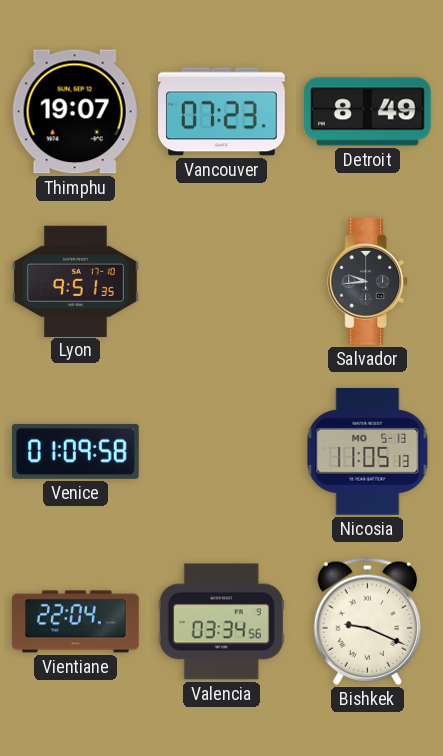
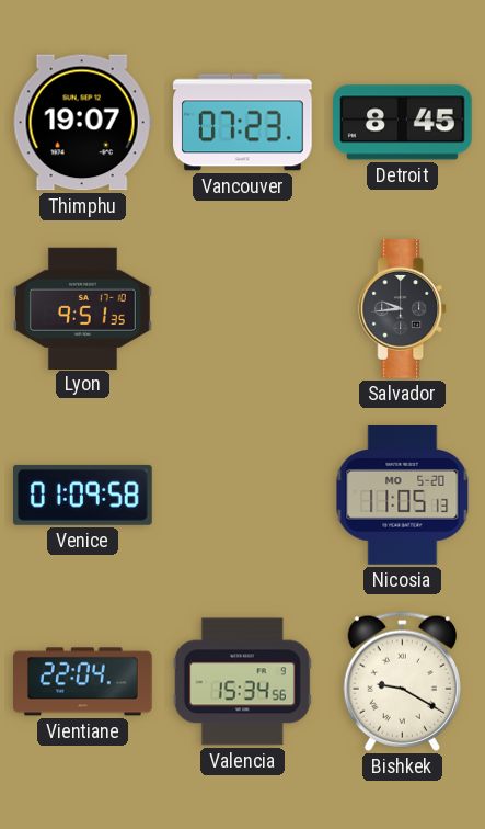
Detroit: 8:49 -> 8:45
Nicosia date: MO 5-13 -> MO 5-20
Valencia: 03:34 -> 15:34
Bishkek: 9:19 -> 9:20
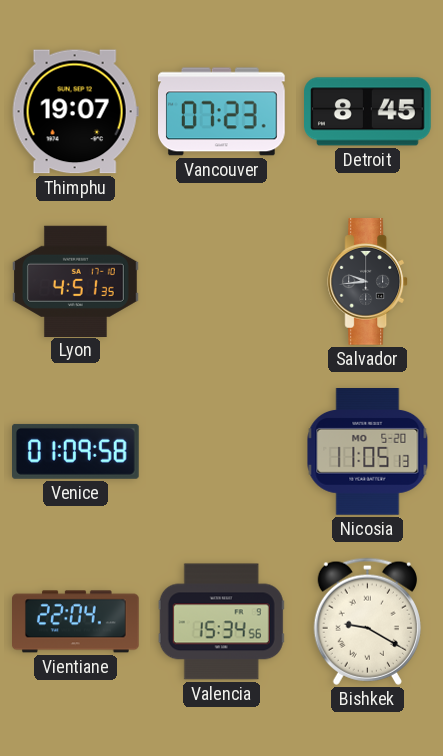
Lyon: 9:51 -> 4:51
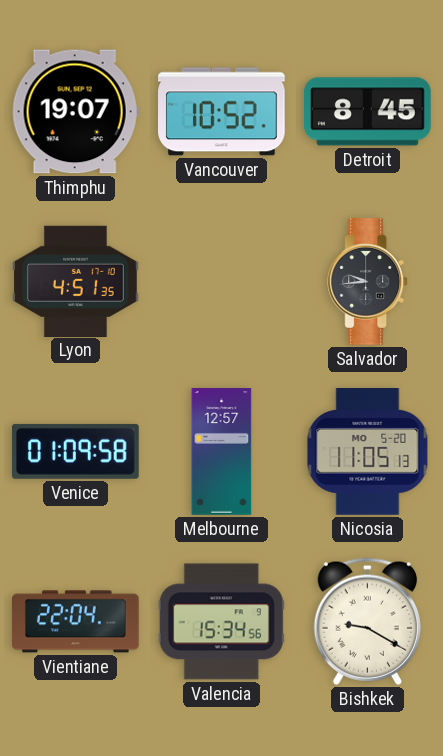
Vancouver: 07:23 -> 10:52
Melbourne: none -> 12:57
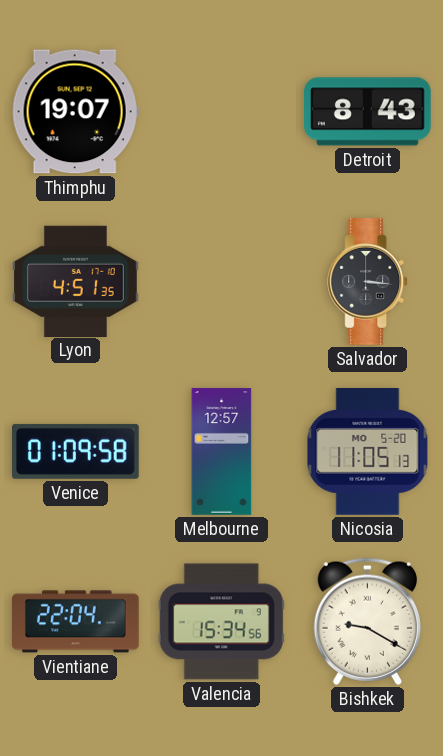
Vancouver: 10:52 -> none
Detroit: 8:45 -> 8:43
Salvador: 9:44 -> 3:16
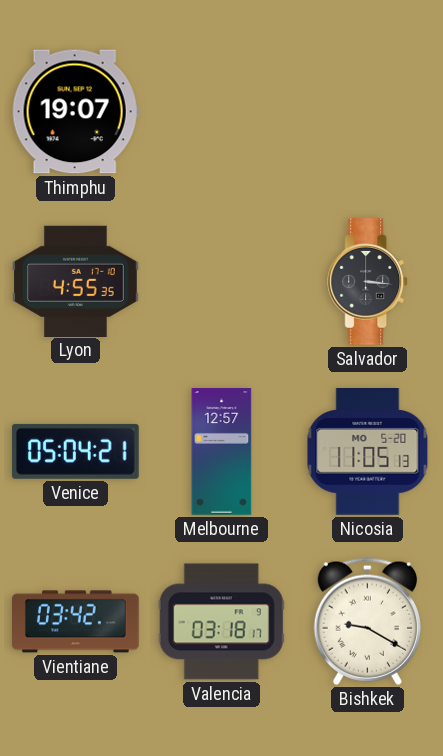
Detroit: 8:43 -> none
Lyon: 4:51 -> 4:55
Venice: 01:09 -> 05:04
Vientiane: 22:04 -> 03:42
Valencia: 15:34 -> 03:18
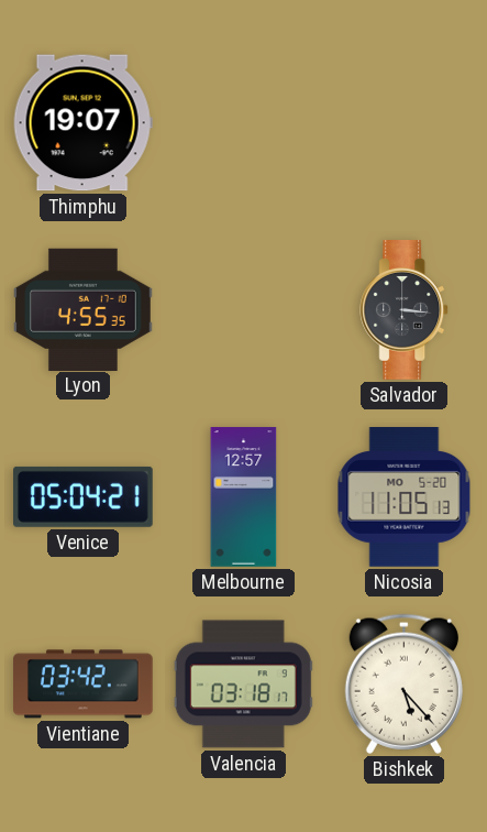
Bishkek: 9:20 -> 5:23
